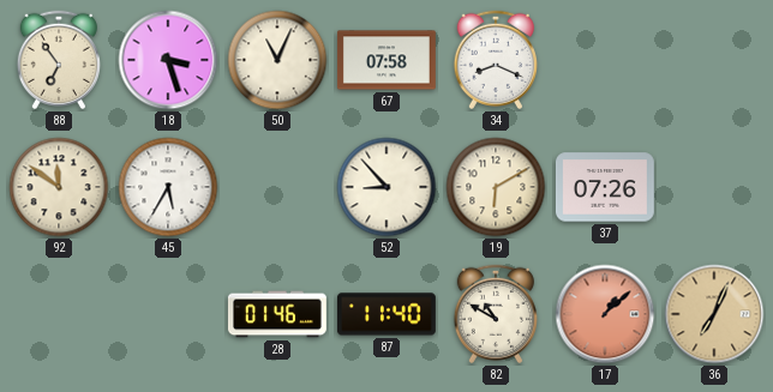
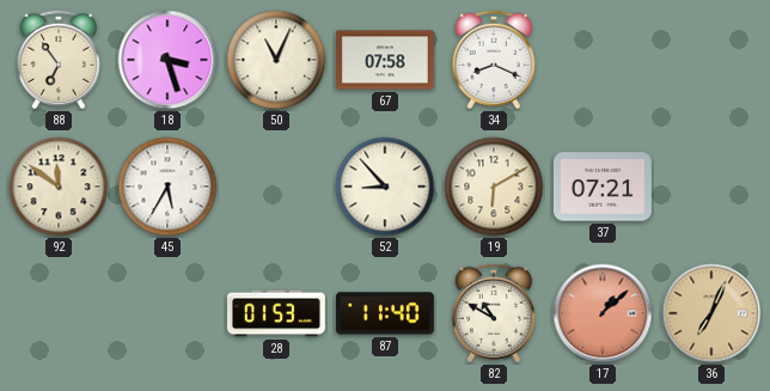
37: 07:26 -> 07:21
28: 01:46 -> 01:53
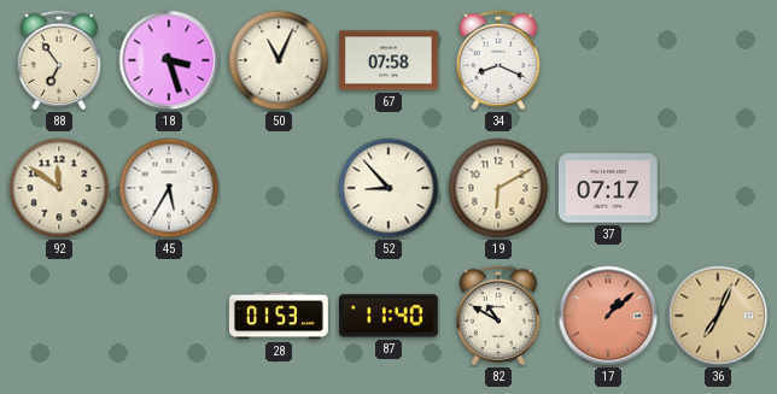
37: 07:21 -> 07:17
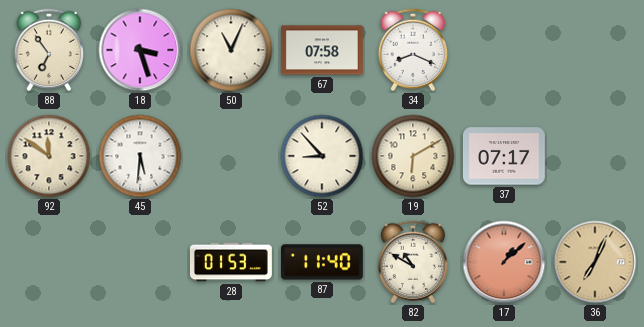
45: 5:35 -> 5:31
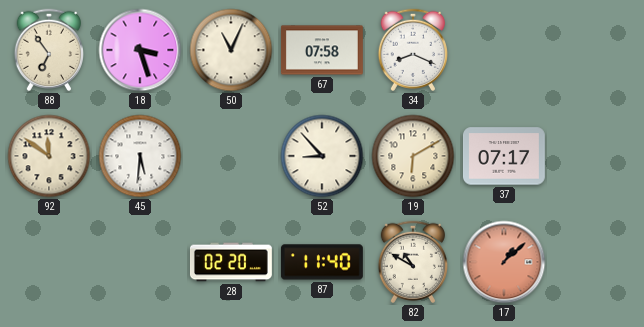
28: 01:53 -> 02:20
36: 7:04 -> none
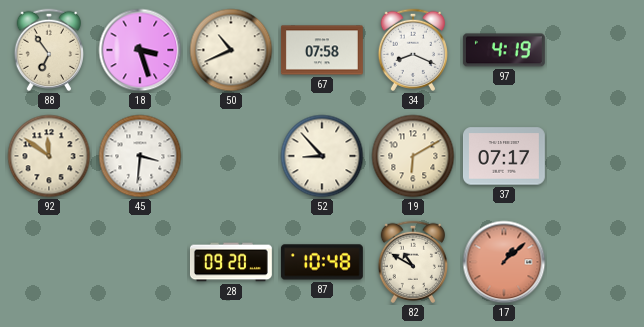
50: 11:04 -> 10:41
97: none -> 4:19
45: 5:31 -> 3:31
28: 02:20 -> 09:20
87: 11:40 -> 10:48
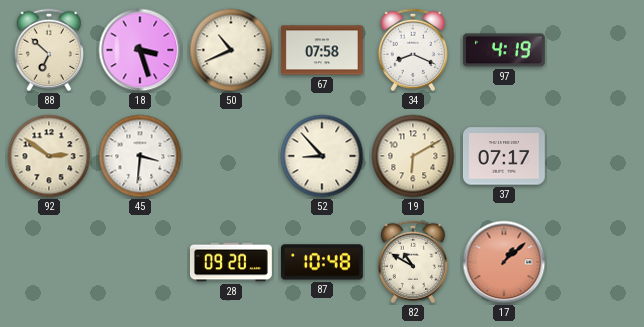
88: 6:54 -> 6:52
92: 11:51 -> 2:51
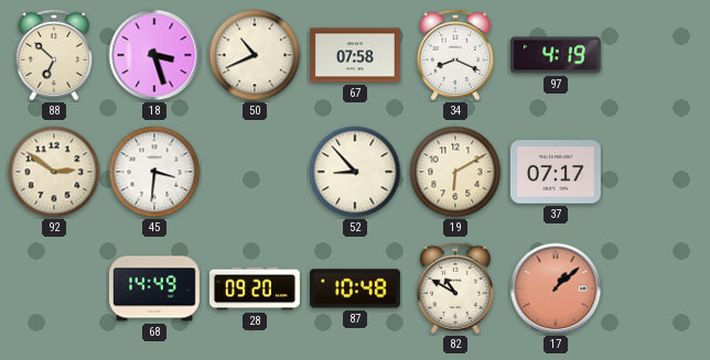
68: none -> 14:49
